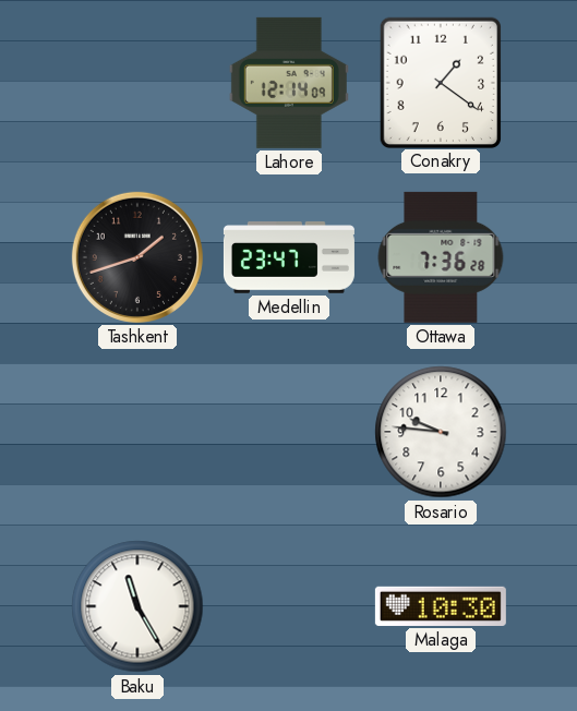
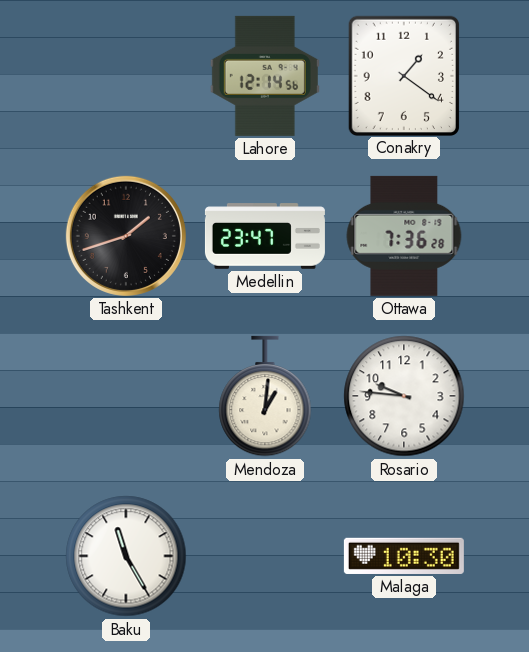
Lahore: 12:14:09 -> 12:14:56
Mendoza: none -> 1:01
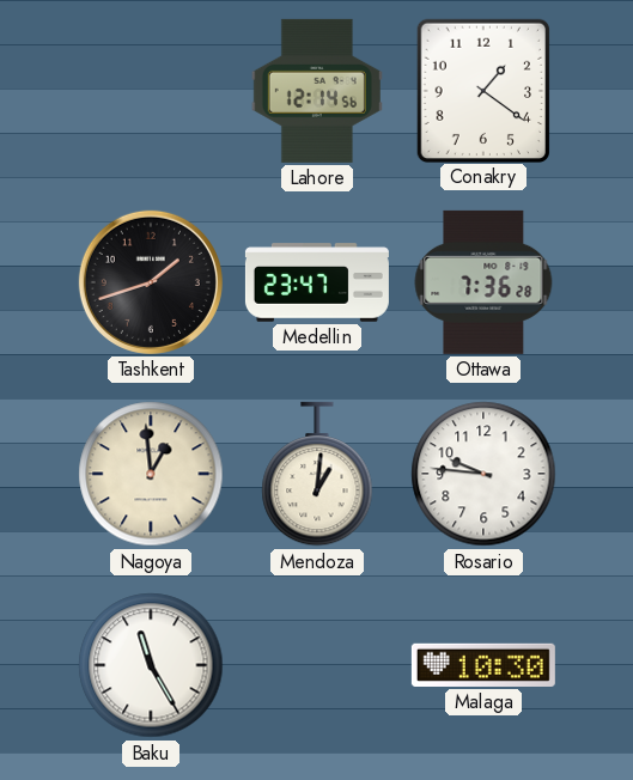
Nagoya: none -> 12:59
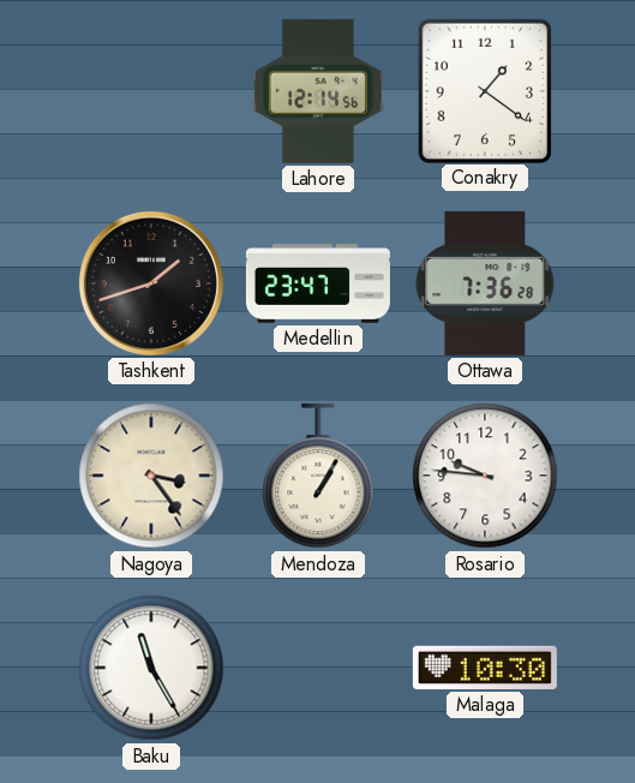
Nagoya: 12:59 -> 3:24
Mendoza: 1:01 -> 1:05
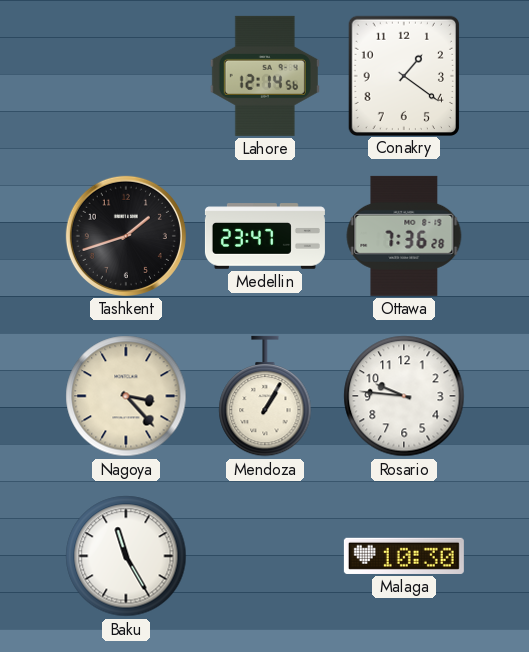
Nagoya: 3:24 -> 3:23
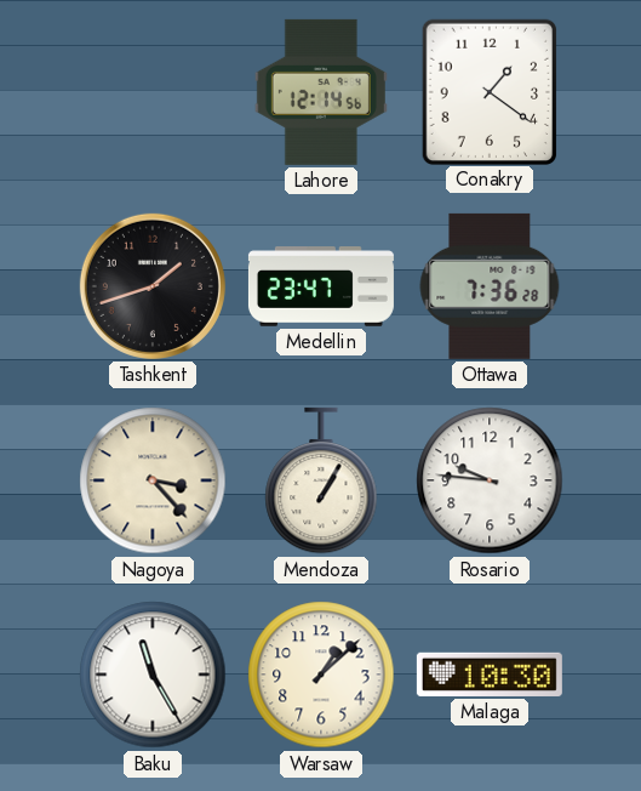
Warsaw: none -> 1:08
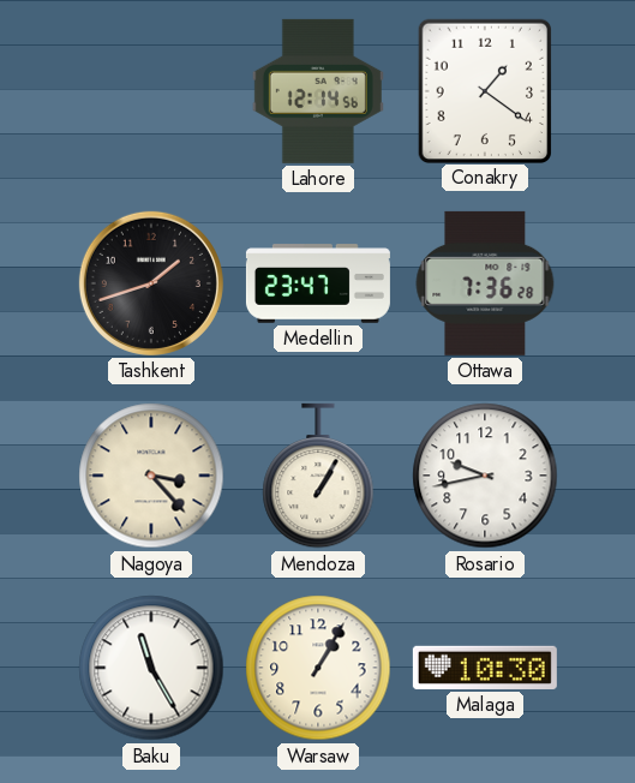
Rosario: 9:46 -> 9:43
Warsaw: 1:08 -> 1:05
